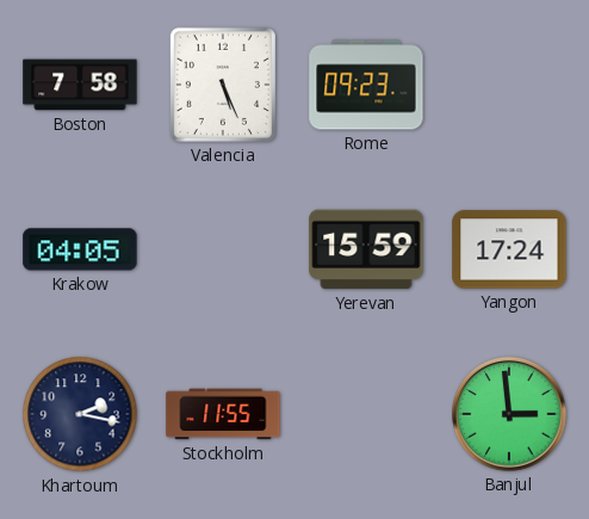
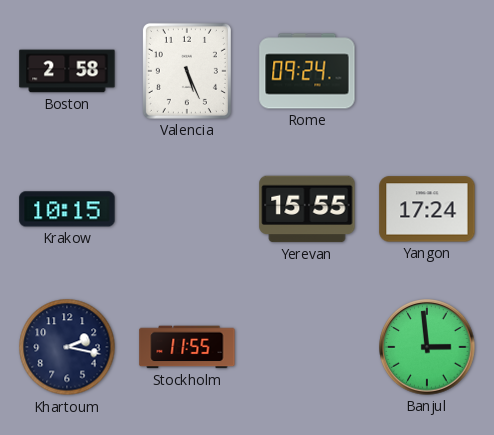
Boston: 7:58 -> 2:58
Rome: 09:23 -> 09:24
Krakow: 04:05 -> 10:15
Yerevan: 15:59 -> 15:55
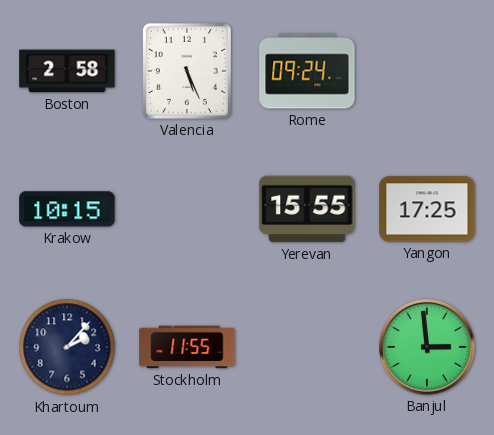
Yangon: 17:24 -> 17:25
Khartoum: 2:17 -> 2:07
